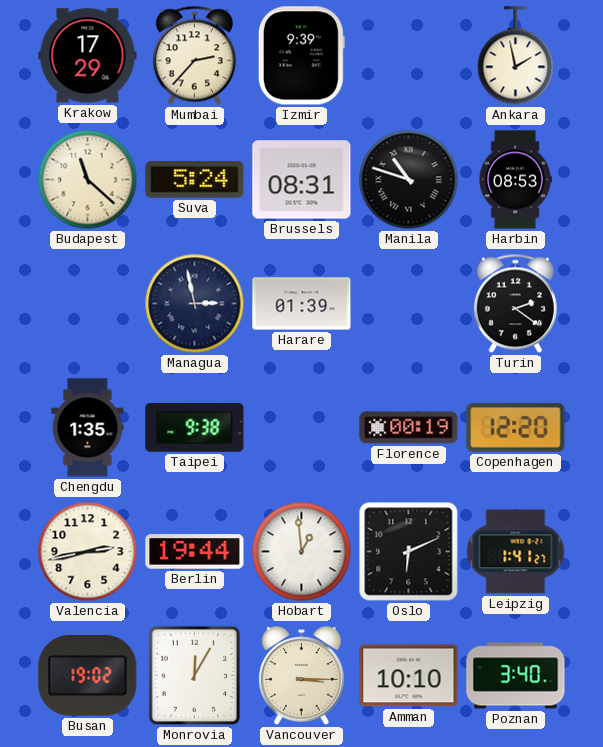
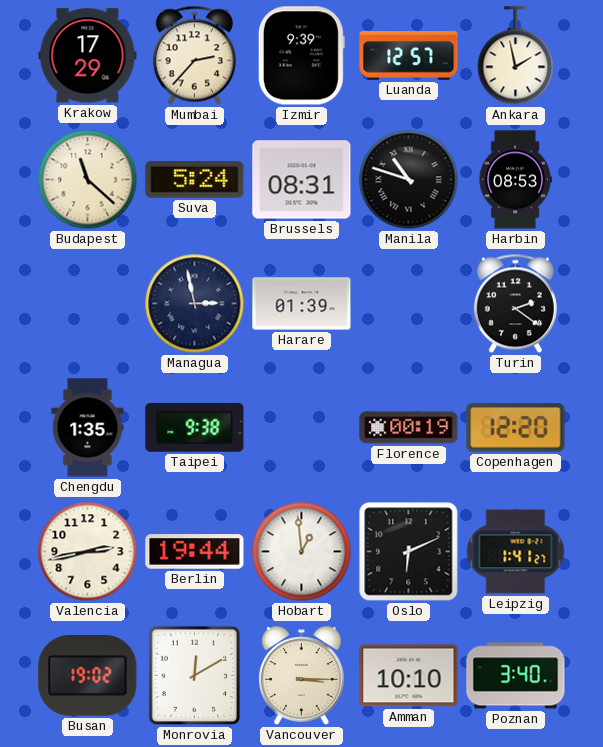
Luanda: none -> 12:57
Monrovia: 12:05 -> 12:10
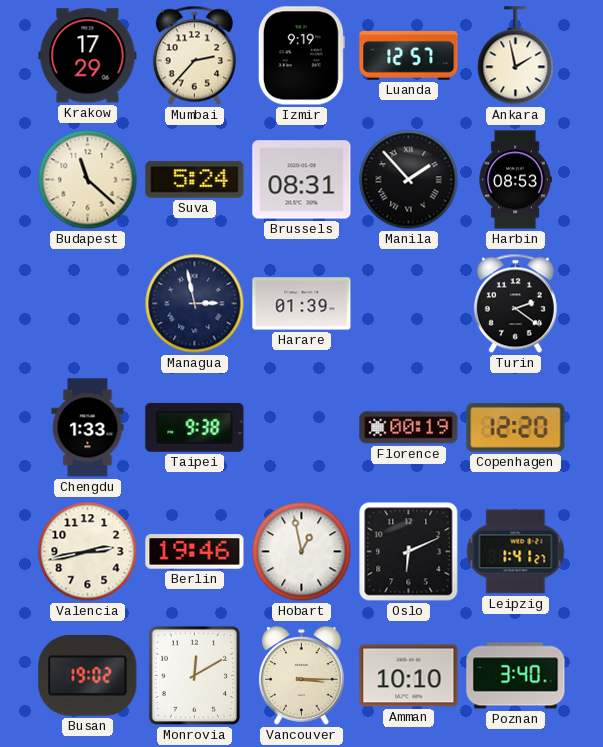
Izmir: 9:39 -> 9:19
Manila: 10:48 -> 1:53
Chengdu: 1:35 -> 1:33
Berlin: 19:44 -> 19:46
Hobart: 12:59 -> 12:58
